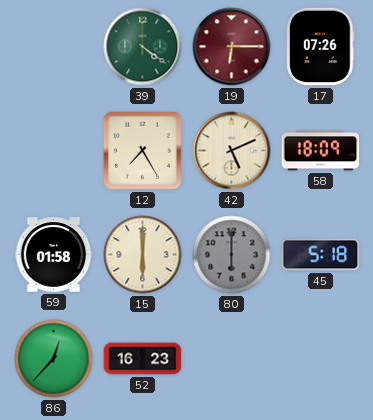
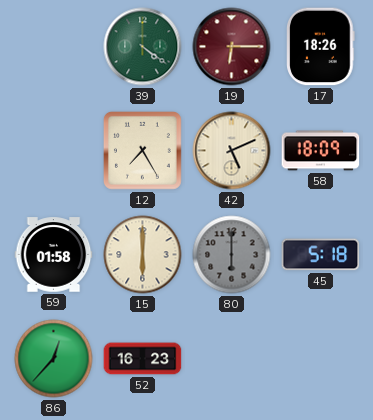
17: 07:26 -> 18:26
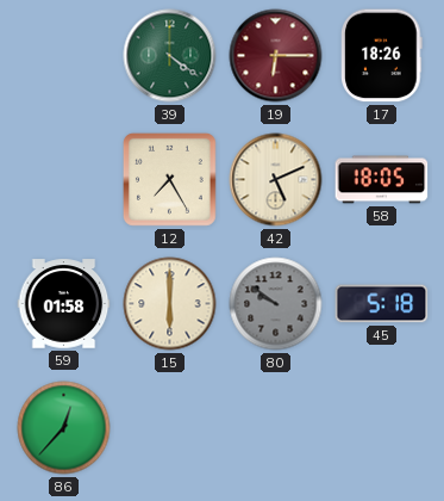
58: 18:09 -> 18:05
80: 6:00 -> 9:51
52: 16:23 -> none
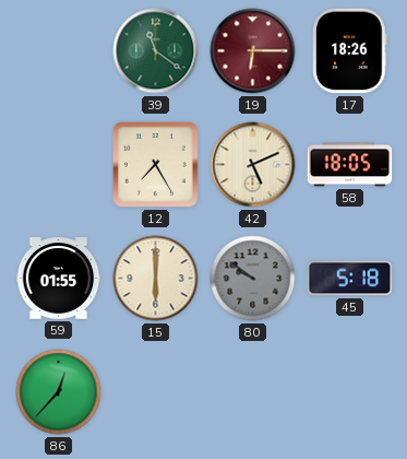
39: 4:21 -> 11:21
59: 01:58 -> 01:55
